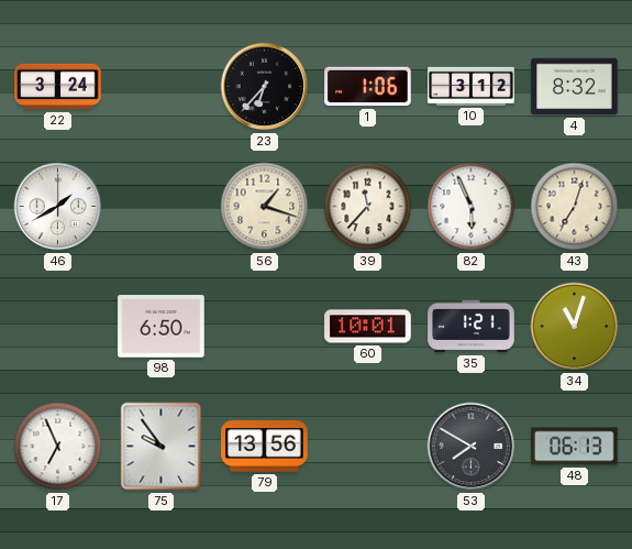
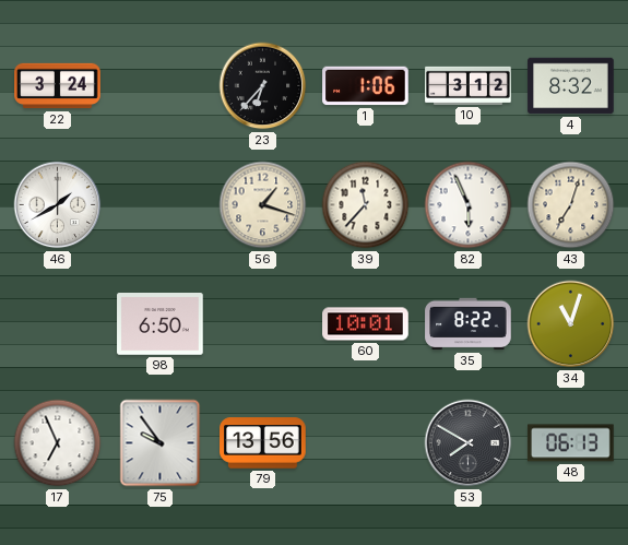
35: 1:21 -> 8:22
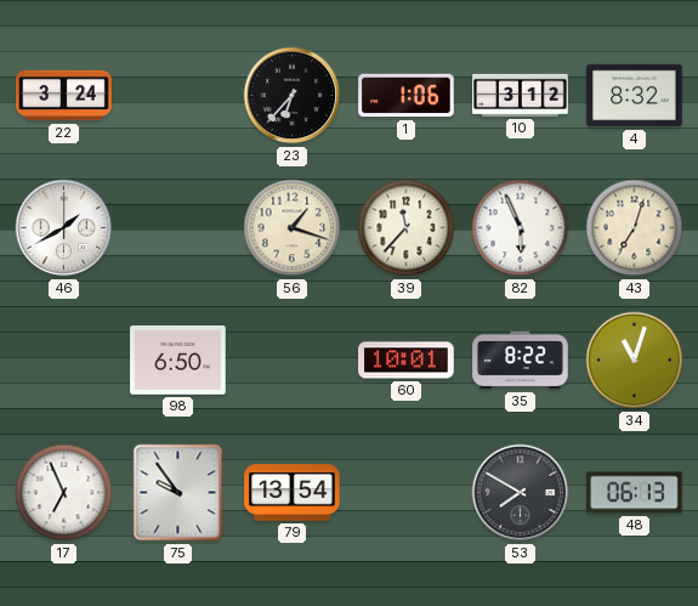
79: 13:56 -> 13:54
